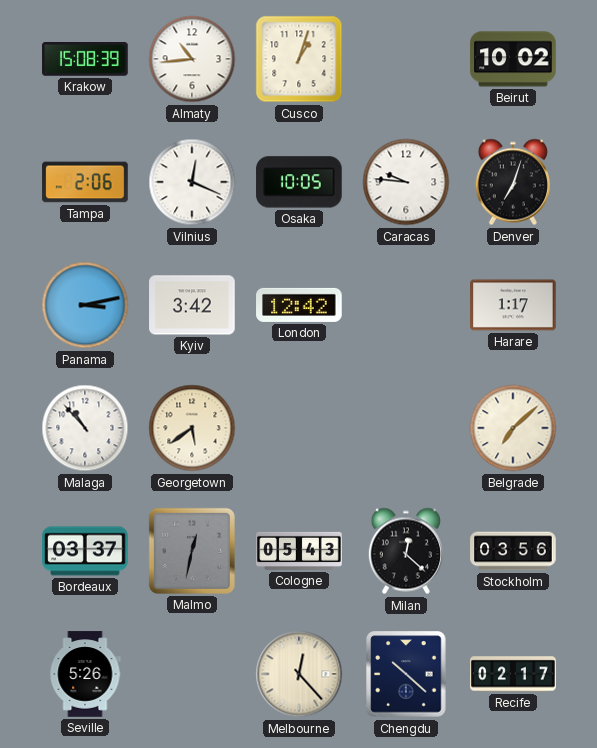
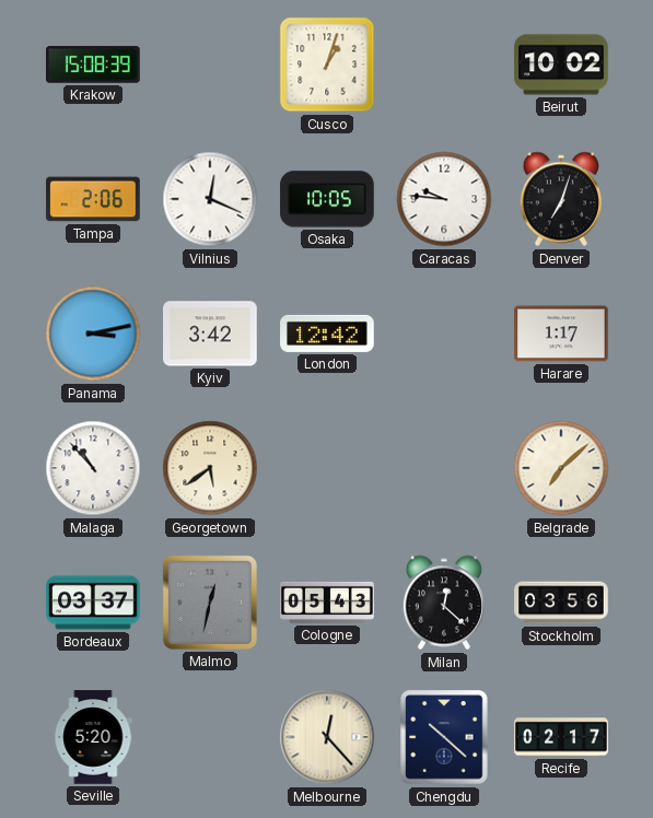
Almaty: 10:44 -> none
Seville: 5:26 -> 5:20
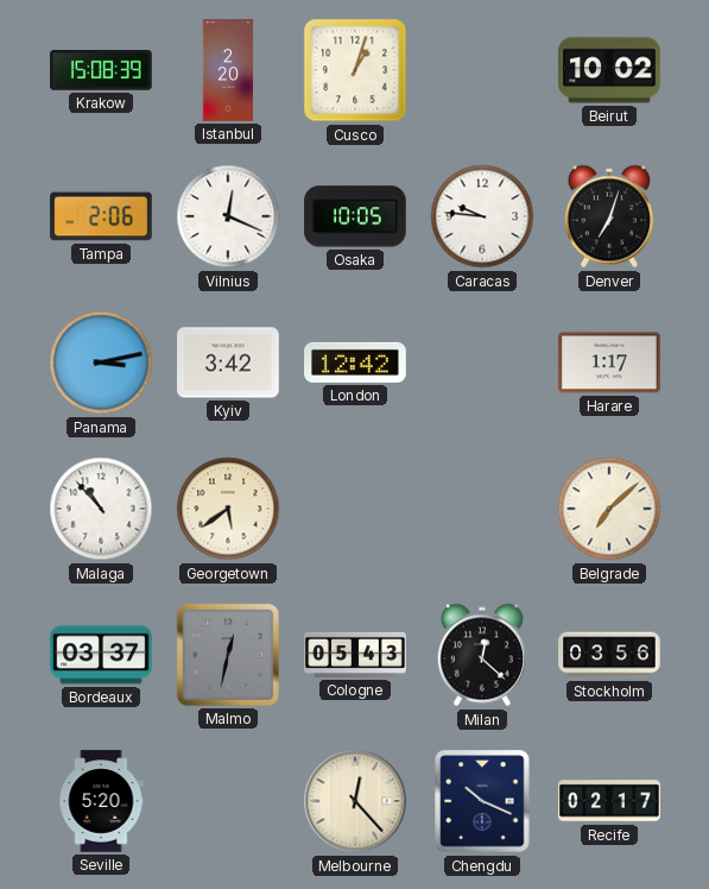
Istanbul: none -> 2:20
Chengdu: 10:22 -> 10:19
